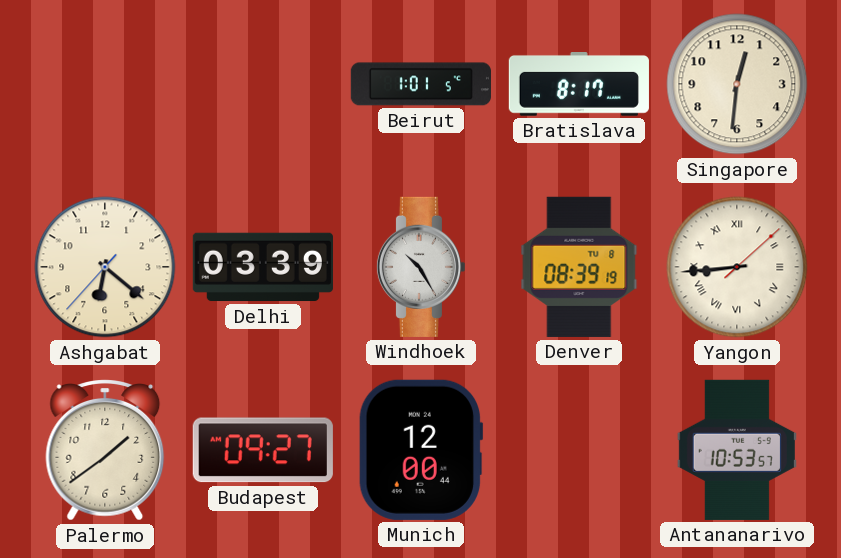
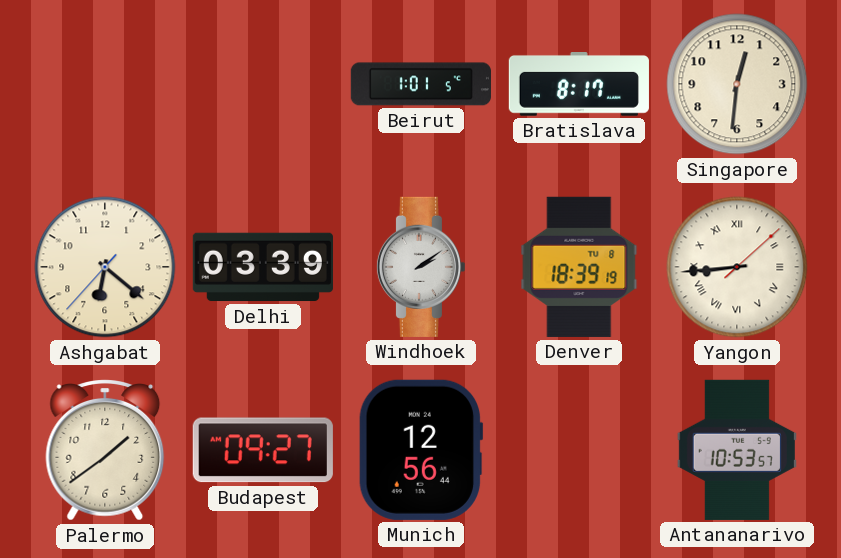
Windhoek: 10:25 -> 2:09
Denver: 08:39 -> 18:39
Munich: 12:00 -> 12:56
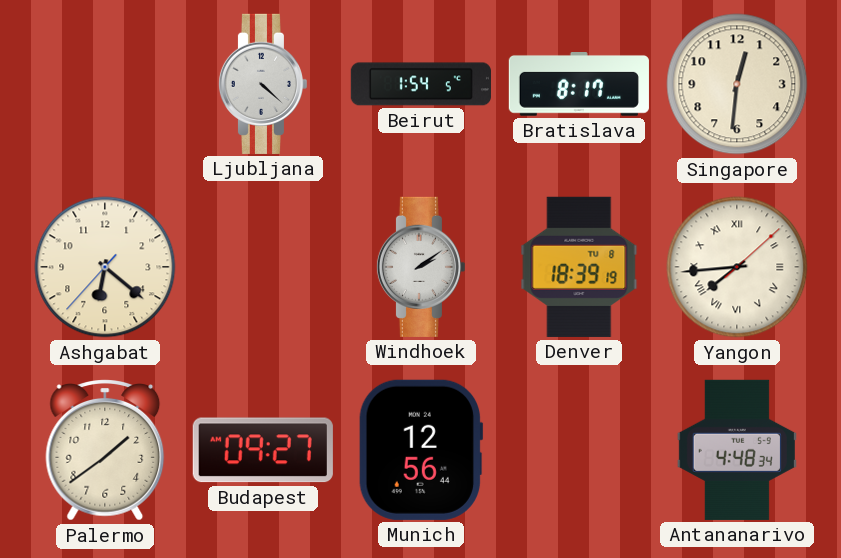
Ljubljana: none -> 4:22
Beirut: 1:01 -> 1:54
Delhi: 03:39 -> none
Yangon: 8:44 -> 7:44
Antananarivo: 10:53 -> 4:48
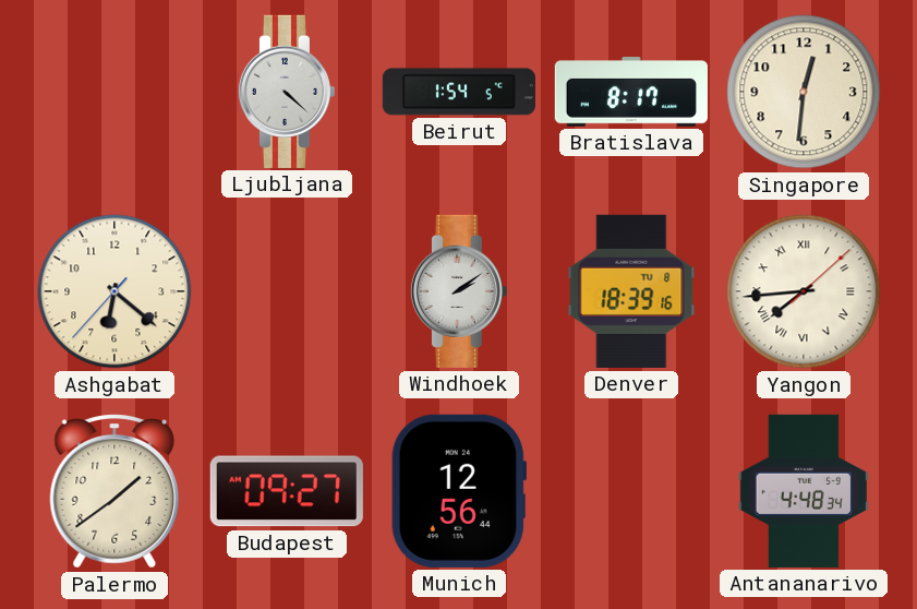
Denver: 18:39:19 -> 18:39:16
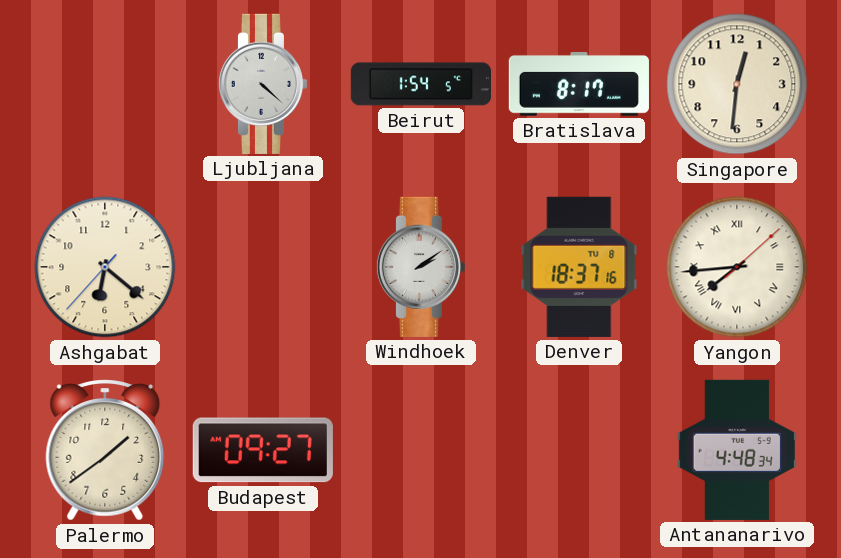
Denver: 18:39 -> 18:37
Munich: 12:56 -> none
